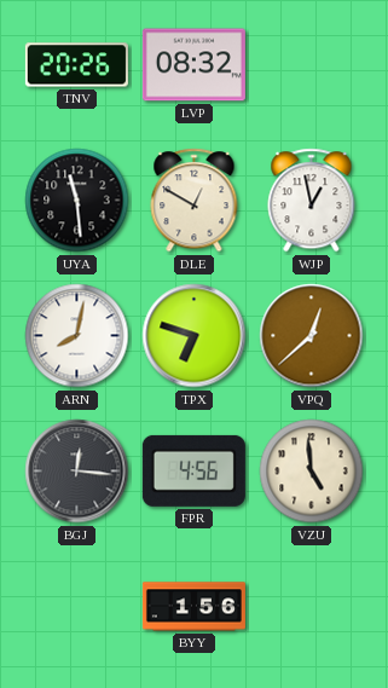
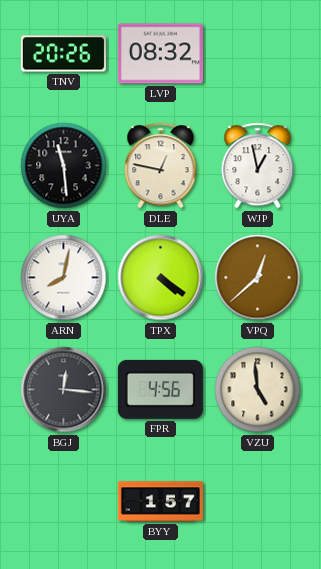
DLE: 12:50 -> 12:47
TPX: 6:48 -> 4:21
BYY: 1:56 -> 1:57
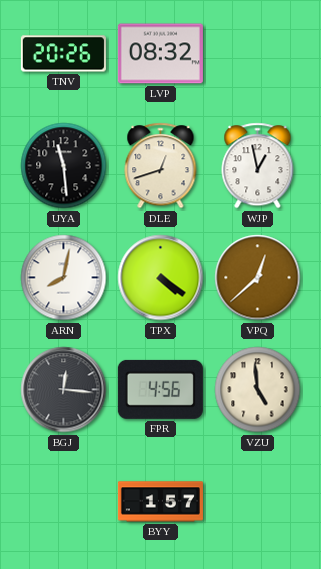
DLE: 12:47 -> 12:42
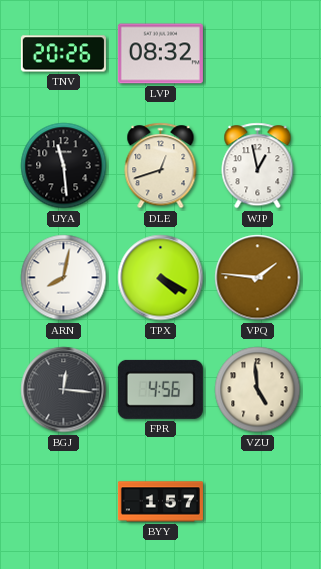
TPX: 4:21 -> 4:20
VPQ: 12:38 -> 1:46
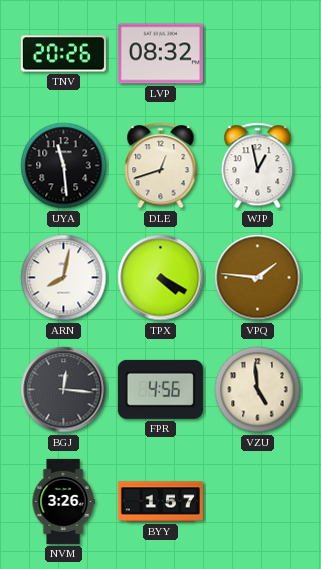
NVM: none -> 3:26
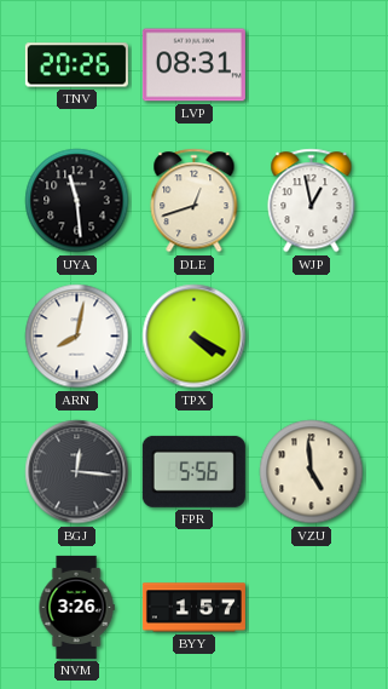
LVP: 08:32 -> 08:31
VPQ: 1:46 -> none
FPR: 4:56 -> 5:56
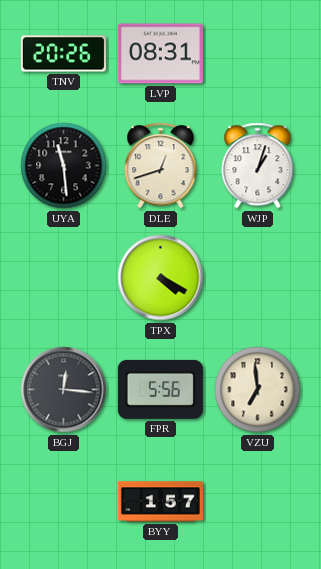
WJP: 12:58 -> 1:03
ARN: 8:02 -> none
VZU: 4:59 -> 6:59
NVM: 3:26 -> none
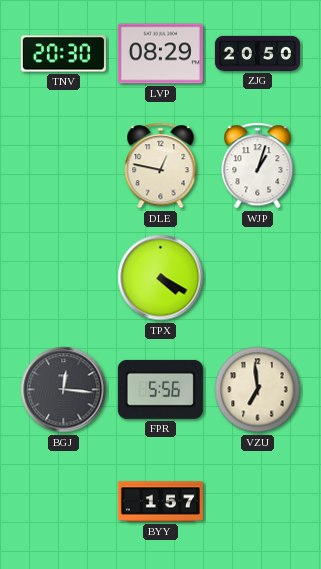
TNV: 20:26 -> 20:30
LVP: 08:31 -> 08:29
ZJG: none -> 20:50
UYA: 11:29 -> none
DLE: 12:42 -> 12:47
